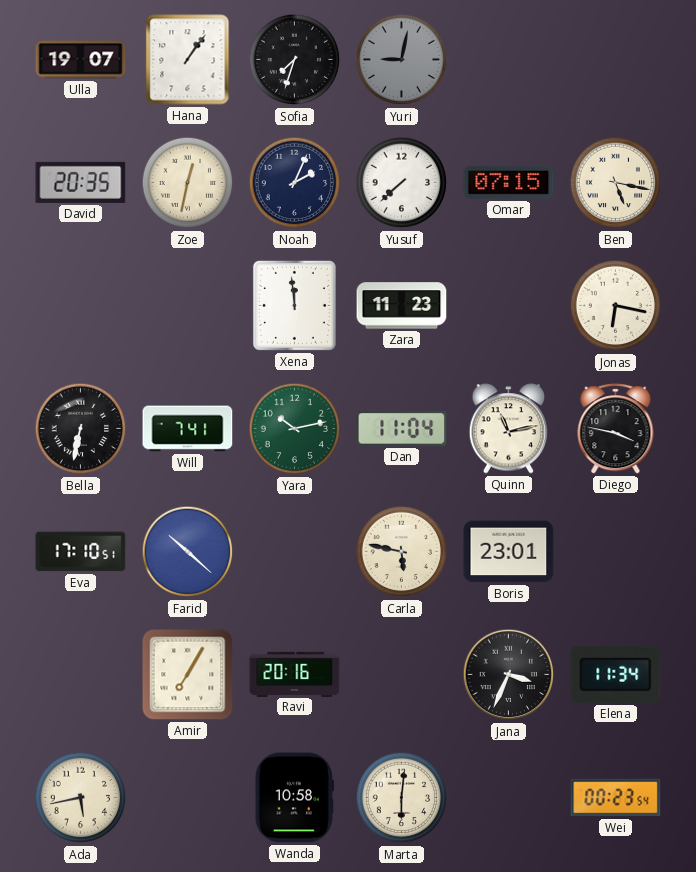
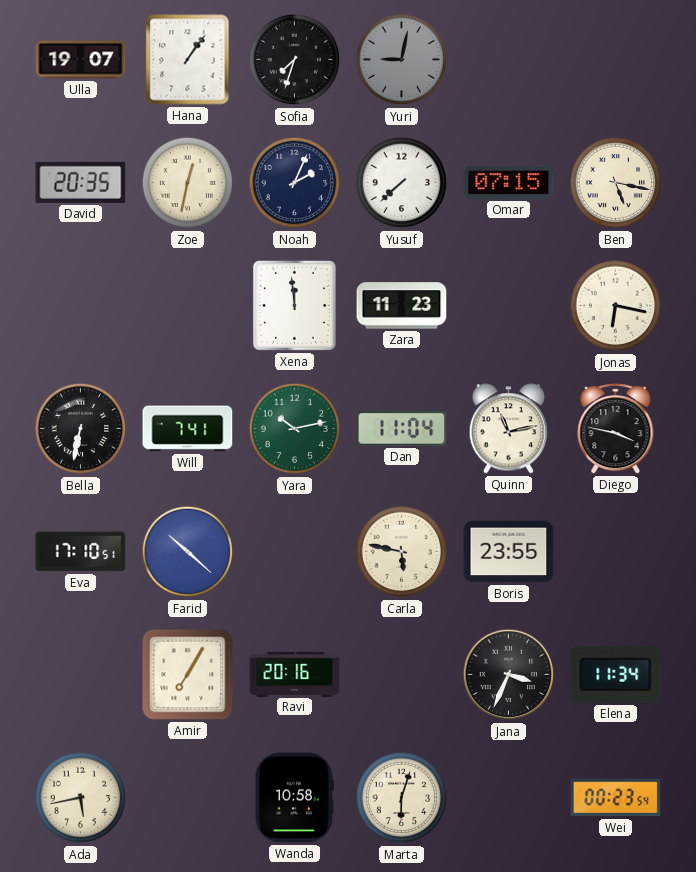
Boris: 23:01 -> 23:55
Marta: 6:01 -> 6:03
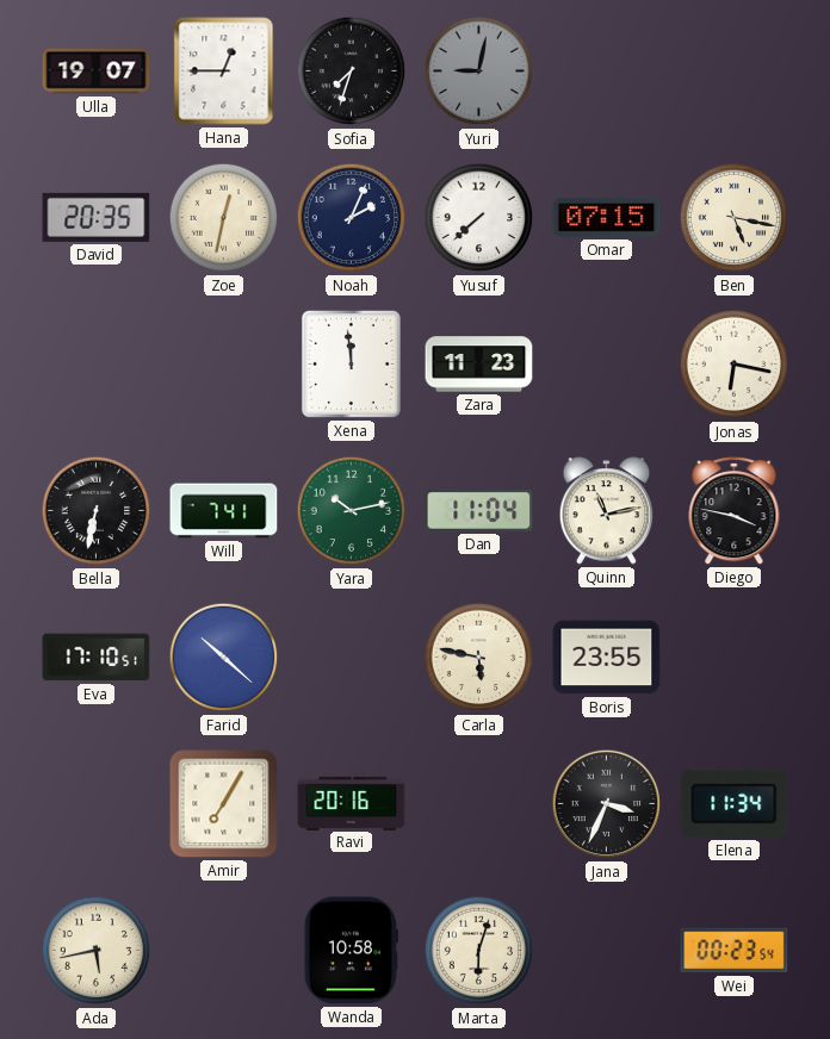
Hana: 1:06 -> 12:45
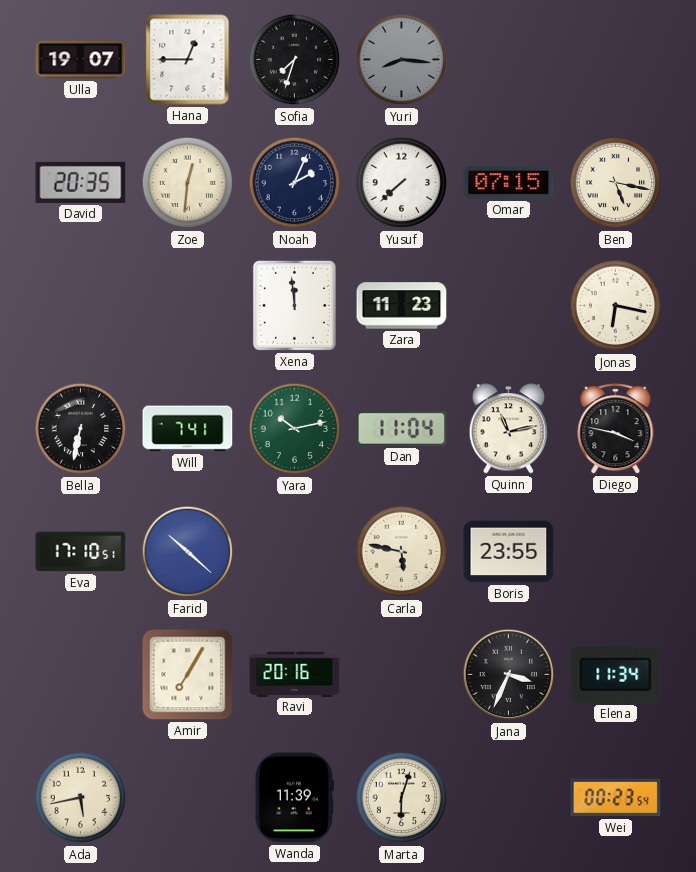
Yuri: 9:02 -> 8:16
Zoe: 12:32 -> 12:31
Wanda: 10:58 -> 11:39
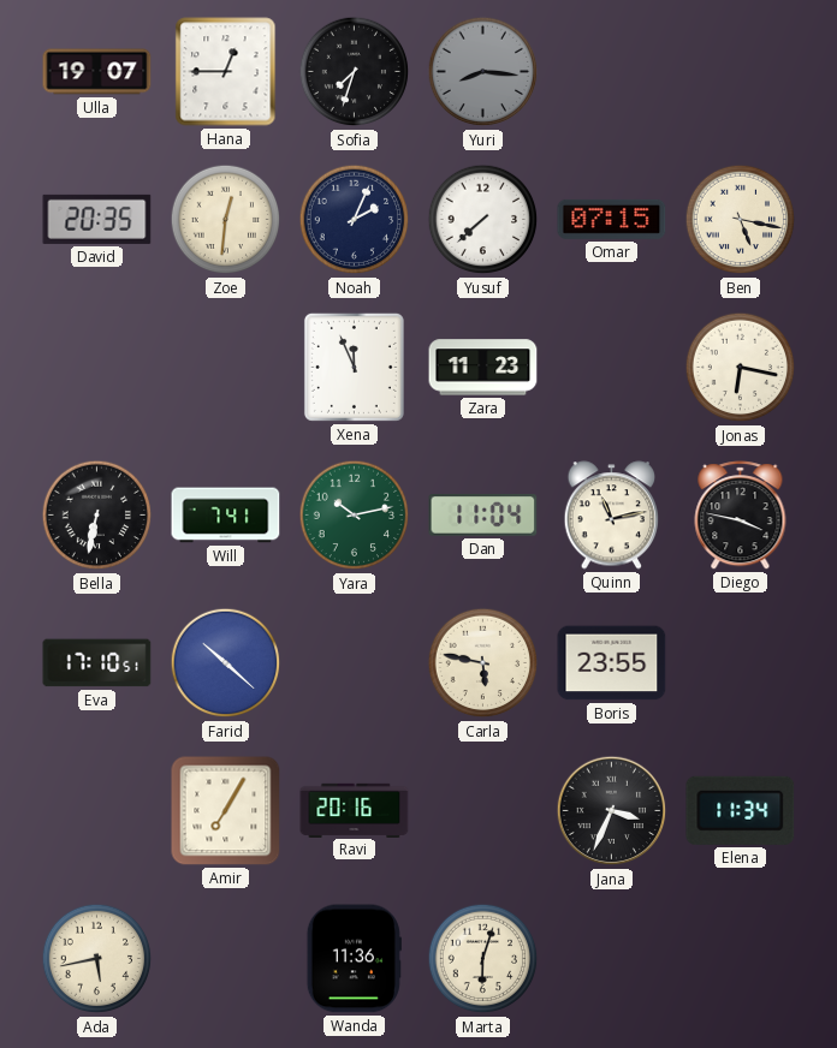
Xena: 11:59 -> 11:56
Wanda: 11:39 -> 11:36
Wei: 00:23 -> none
